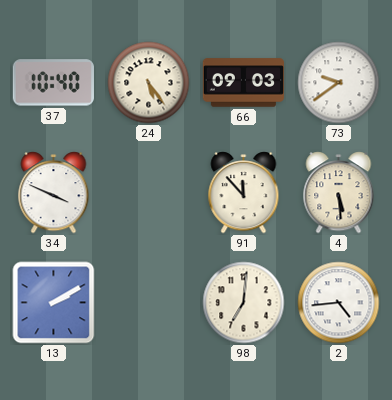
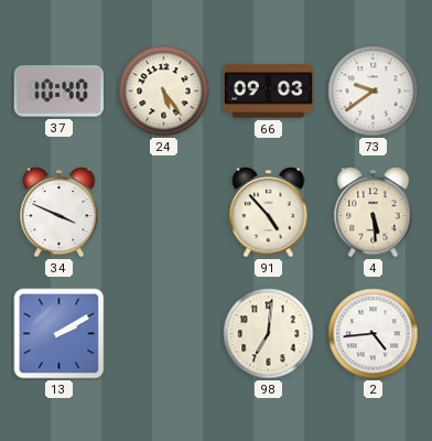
91: 11:53 -> 4:53
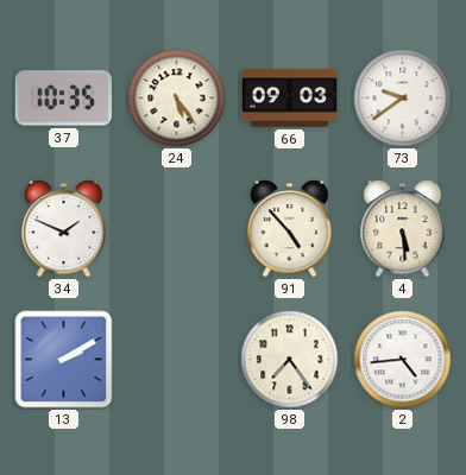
37: 10:40 -> 10:35
34: 3:49 -> 1:49
98: 7:01 -> 7:24
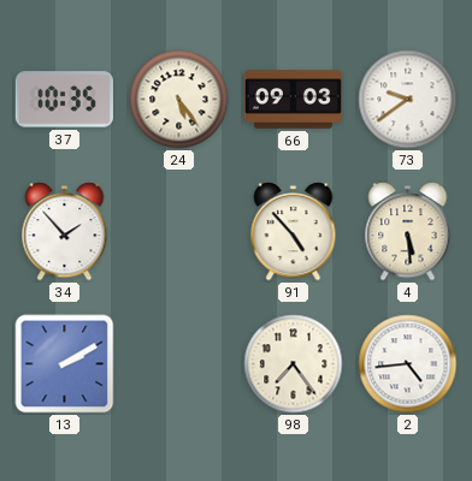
34: 1:49 -> 1:53
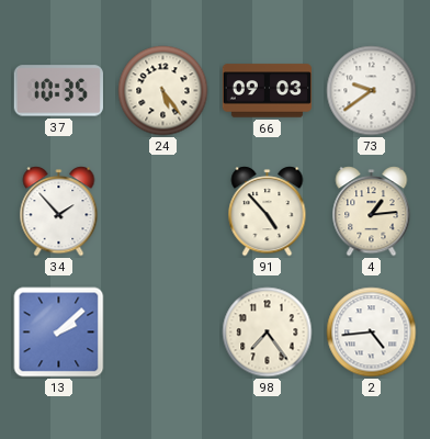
4: 5:29 -> 1:14
13: 2:10 -> 2:08
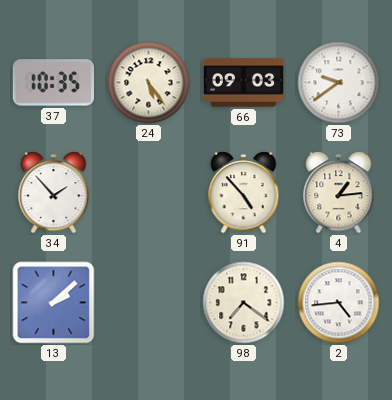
98: 7:24 -> 7:21
